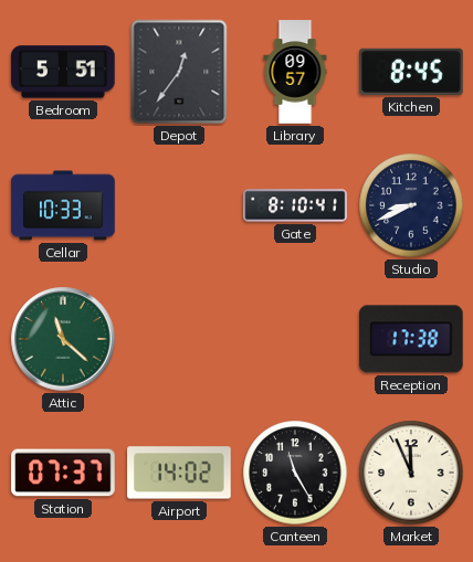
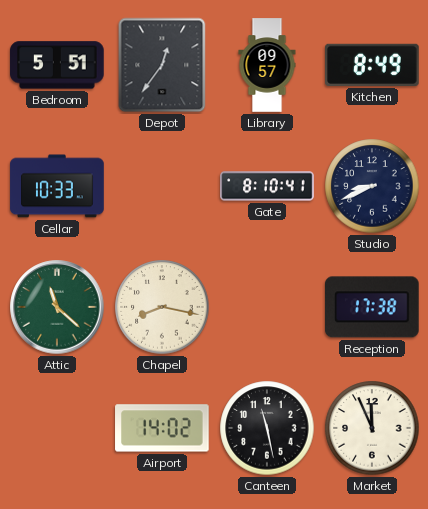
Kitchen: 8:45 -> 8:49
Chapel: none -> 8:17
Station: 07:37 -> none
Canteen: 11:25 -> 11:28
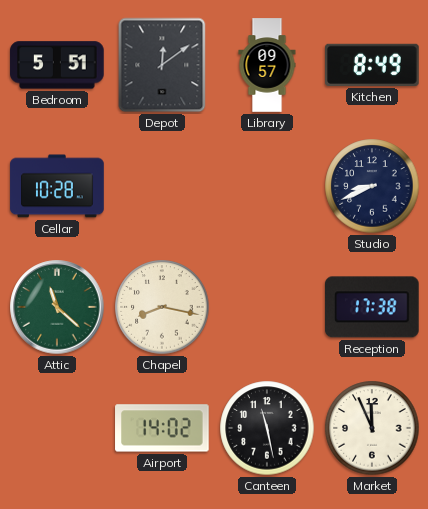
Depot: 12:36 -> 12:09
Cellar: 10:33 -> 10:28
Gate: 8:10 -> none
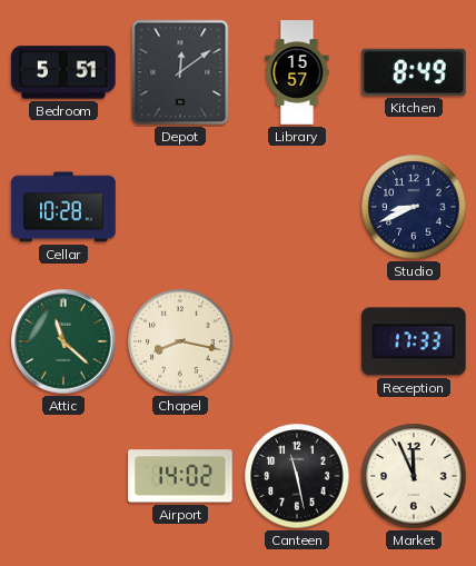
Library: 09:57 -> 15:57
Reception: 17:38 -> 17:33
